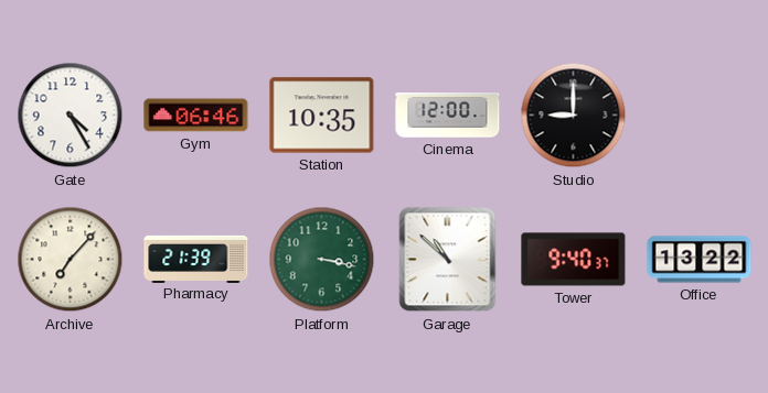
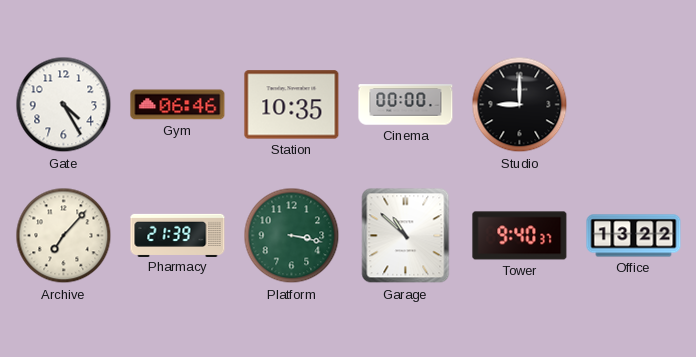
Cinema: 12:00 -> 00:00
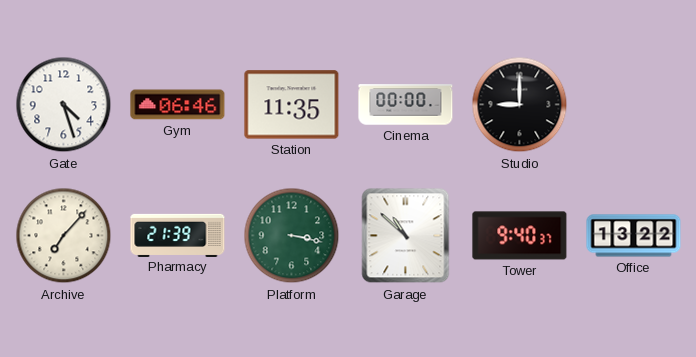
Gate: 4:25 -> 4:27
Station: 10:35 -> 11:35
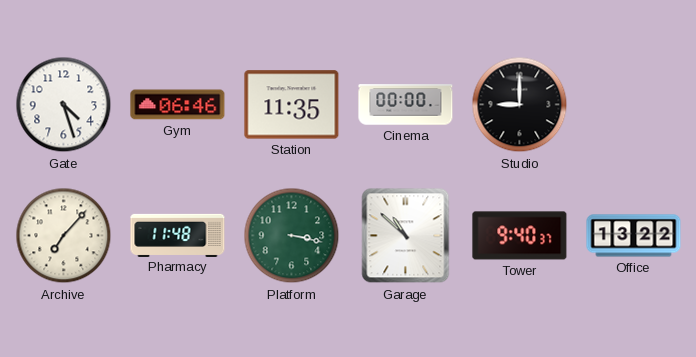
Pharmacy: 21:39 -> 11:48
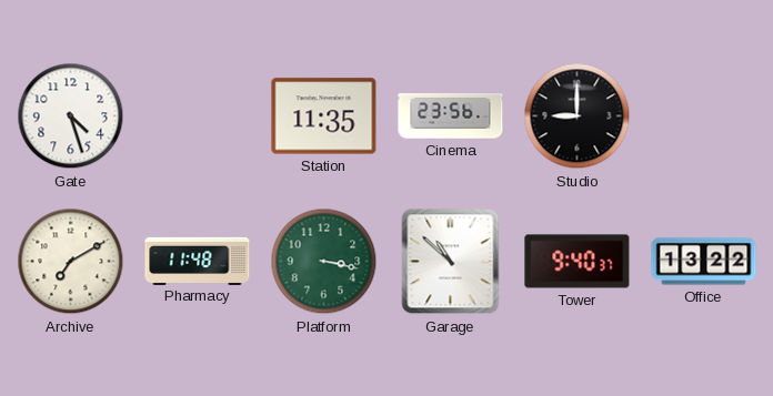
Gym: 06:46 -> none
Cinema: 00:00 -> 23:56
Archive: 7:07 -> 7:10
